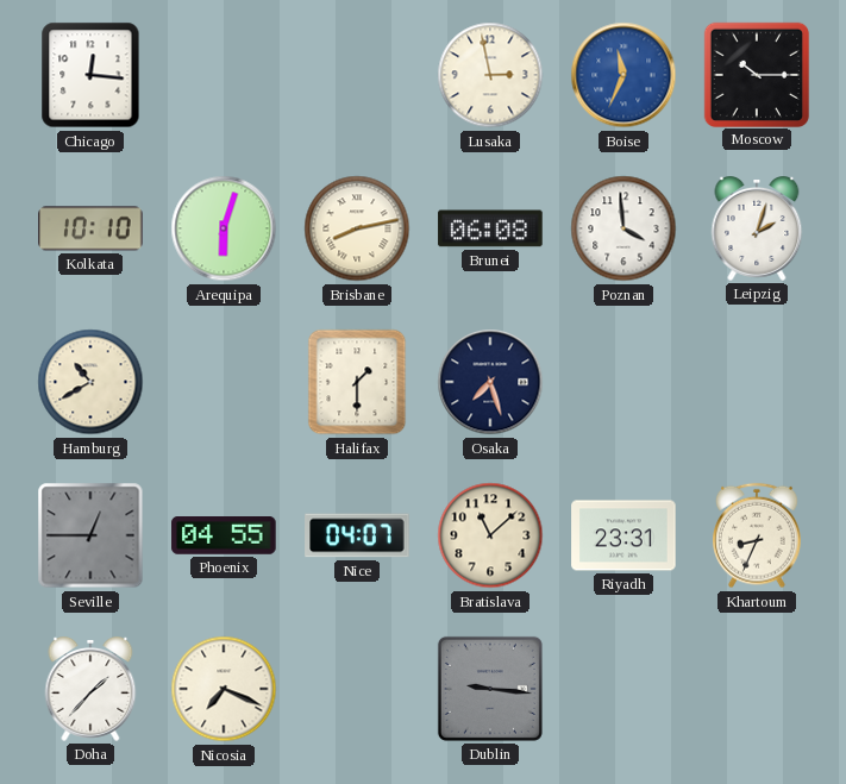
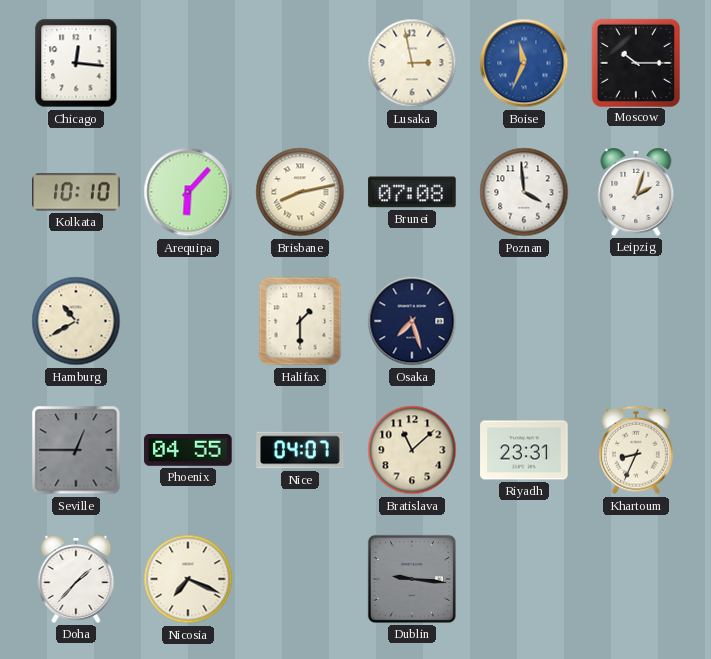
Arequipa: 6:03 -> 6:07
Brunei: 06:08 -> 07:08
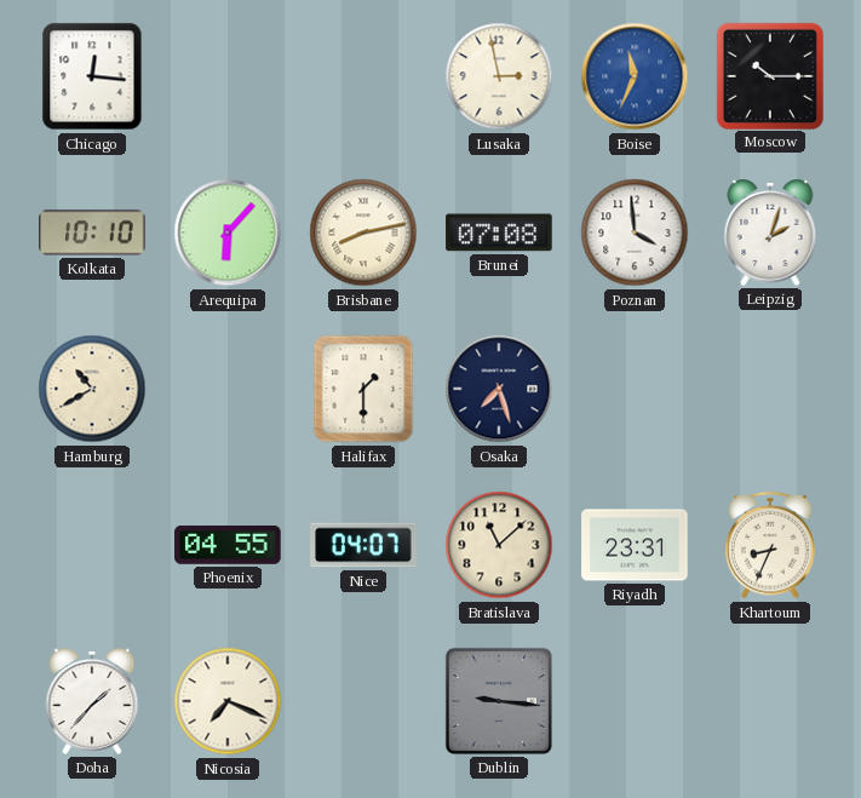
Seville: 12:45 -> none
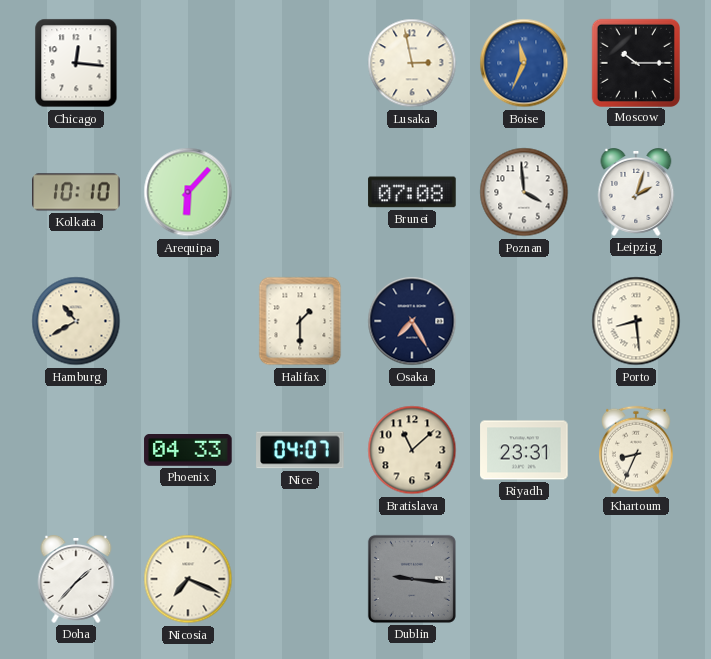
Brisbane: 8:13 -> none
Osaka: 7:27 -> 7:25
Porto: none -> 8:29
Phoenix: 04:55 -> 04:33
